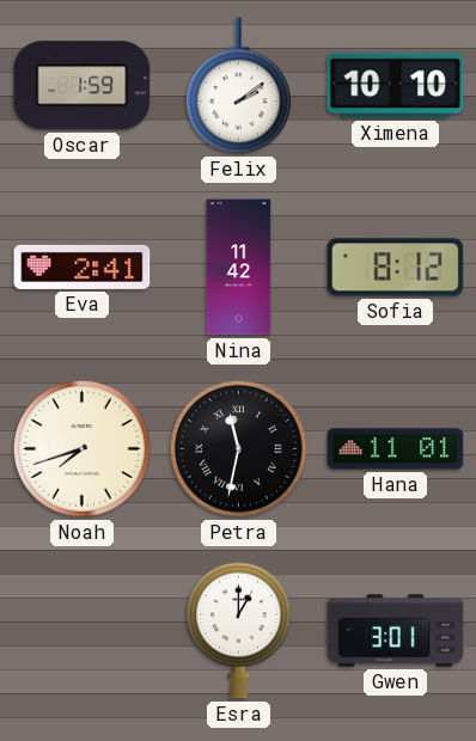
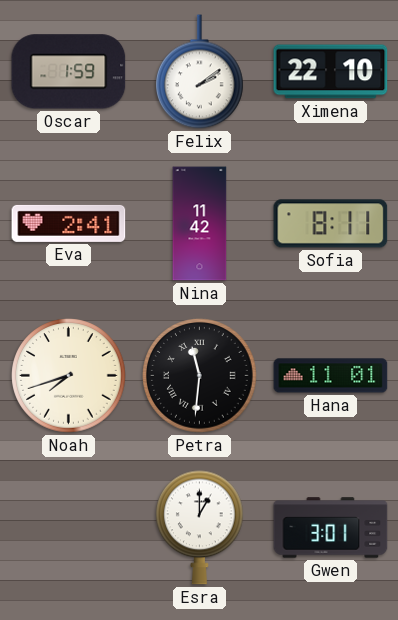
Ximena: 10:10 -> 22:10
Sofia: 8:12 -> 8:11
Petra: 11:32 -> 11:31
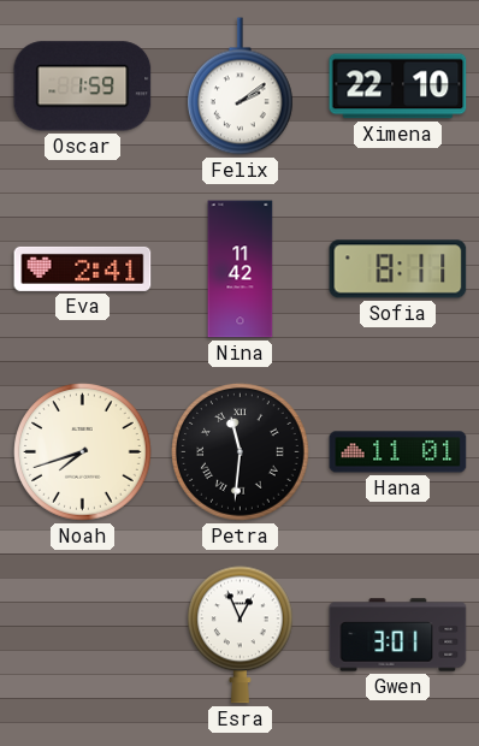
Esra: 1:00 -> 12:56
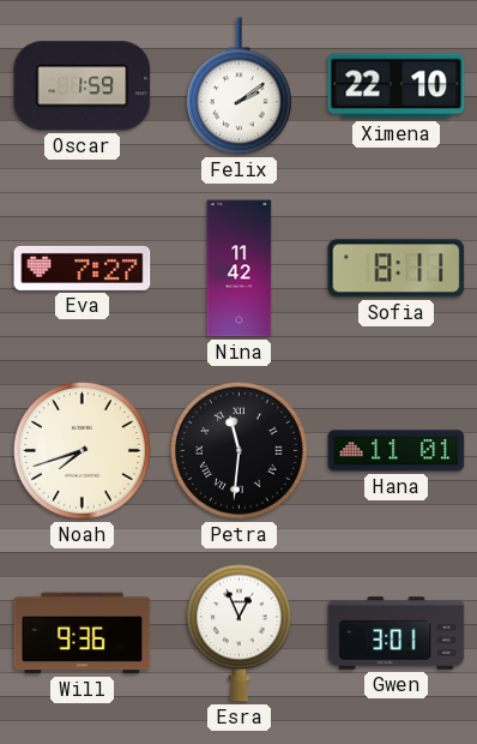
Eva: 2:41 -> 7:27
Will: none -> 9:36
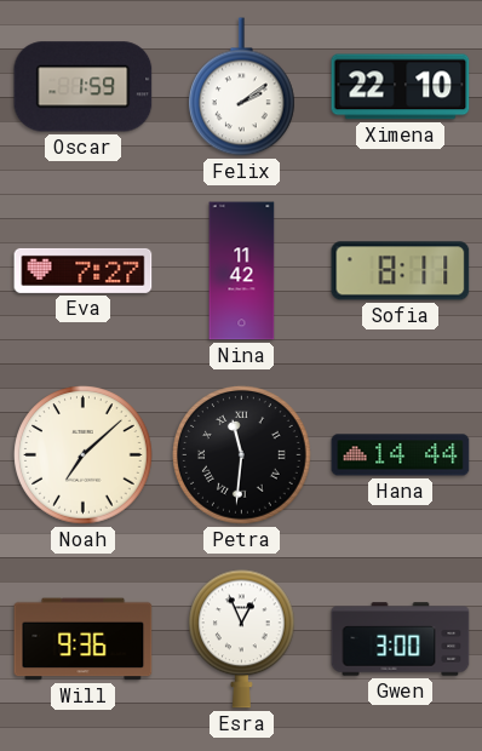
Noah: 7:42 -> 7:08
Hana: 11:01 -> 14:44
Gwen: 3:01 -> 3:00
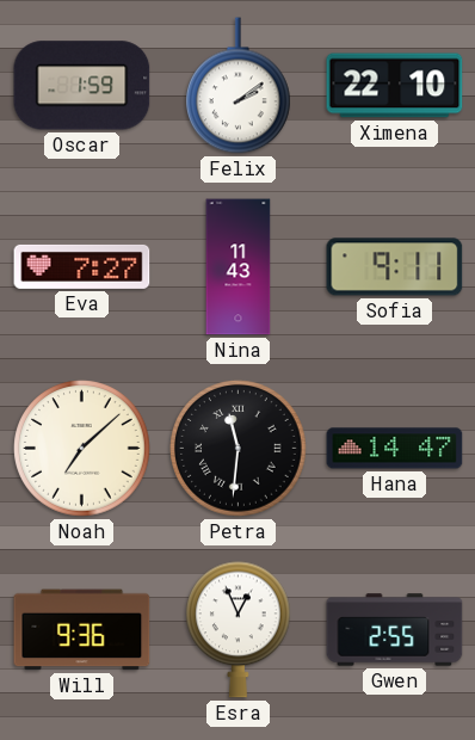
Nina: 11:42 -> 11:43
Sofia: 8:11 -> 9:11
Hana: 14:44 -> 14:47
Gwen: 3:00 -> 2:55
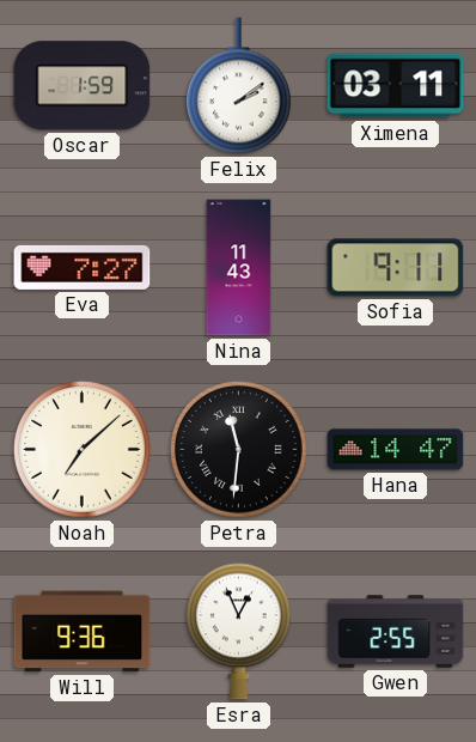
Ximena: 22:10 -> 03:11
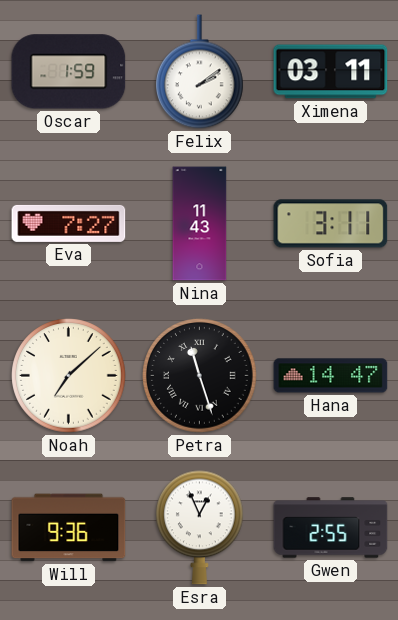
Sofia: 9:11 -> 3:11
Petra: 11:31 -> 11:27
